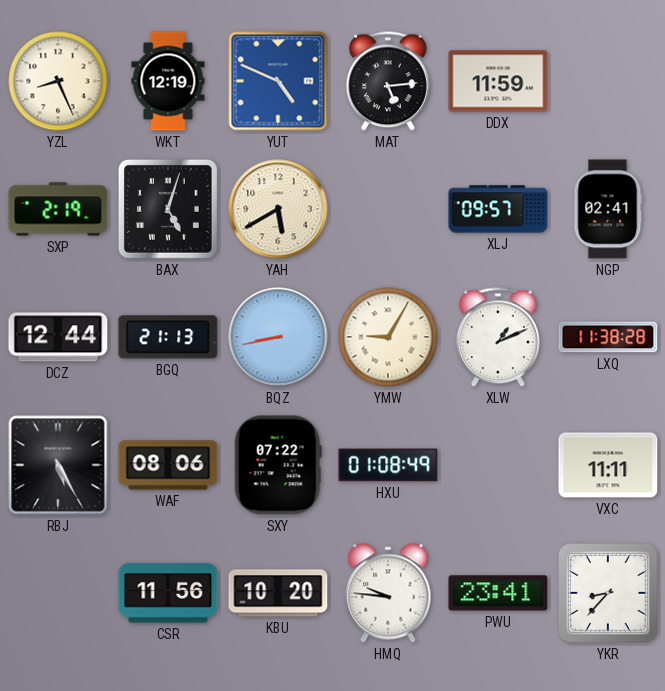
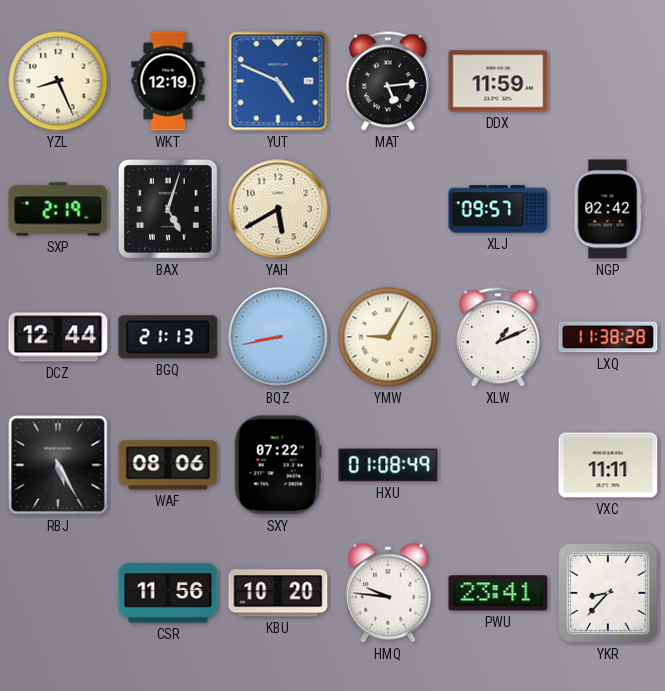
NGP: 02:41 -> 02:42
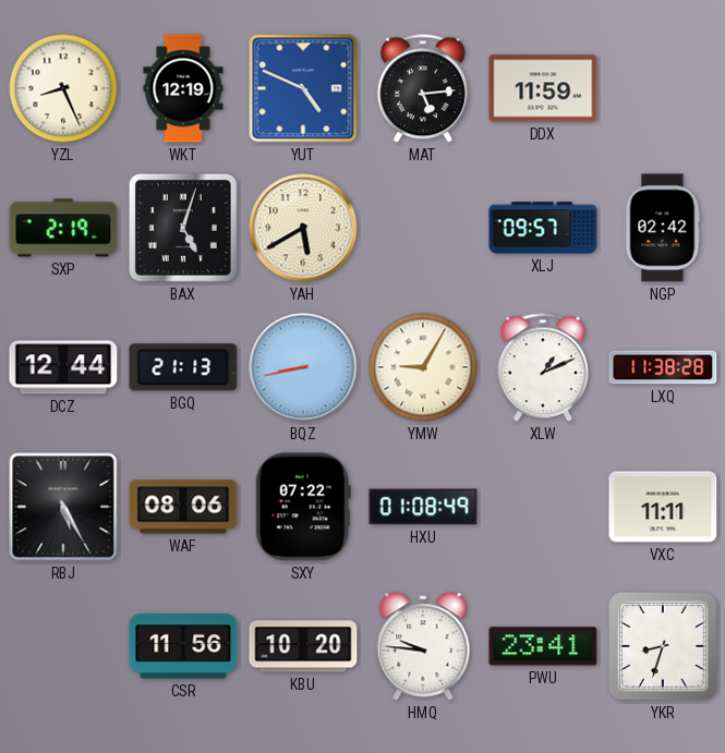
YKR: 8:37 -> 8:33
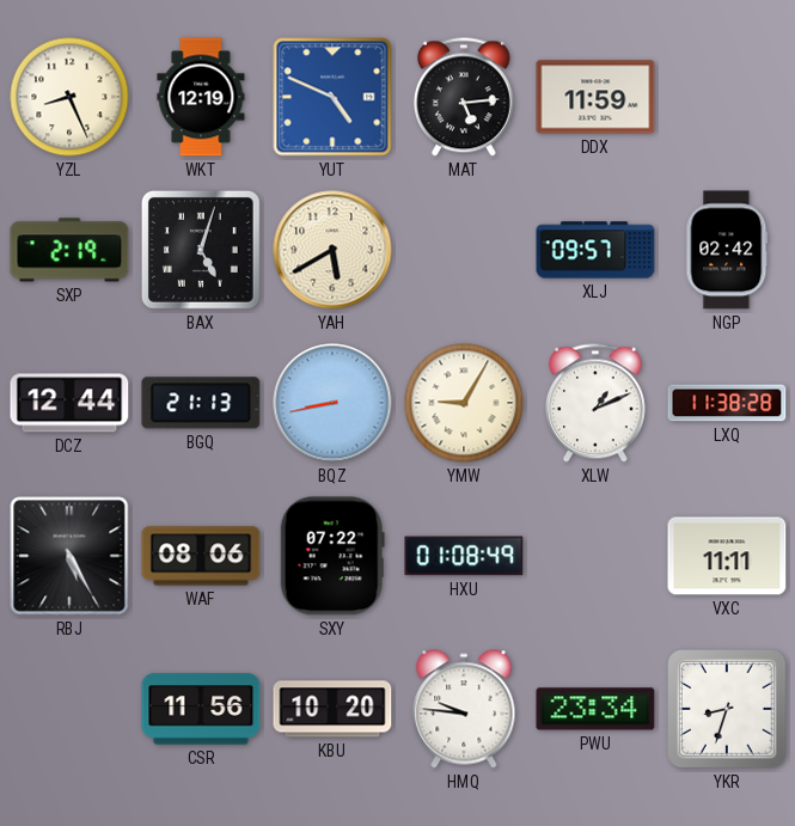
PWU: 23:41 -> 23:34
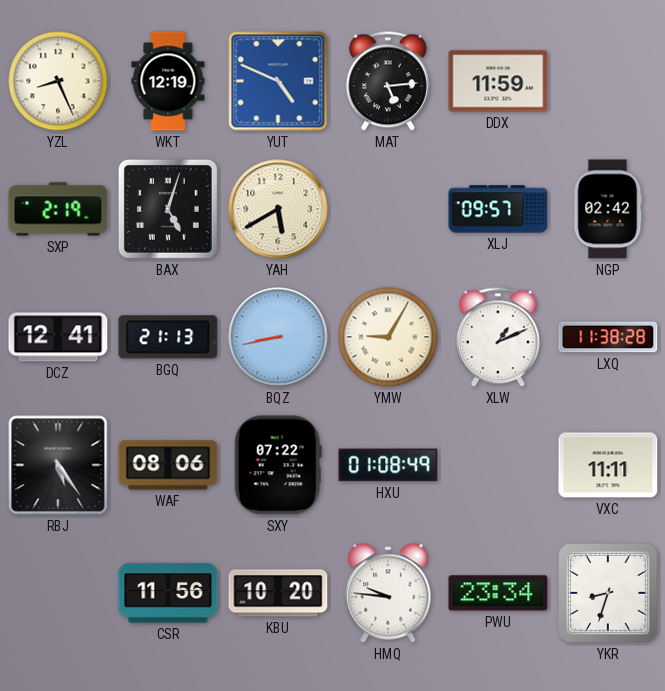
DCZ: 12:44 -> 12:41
RBJ: 5:25 -> 5:24
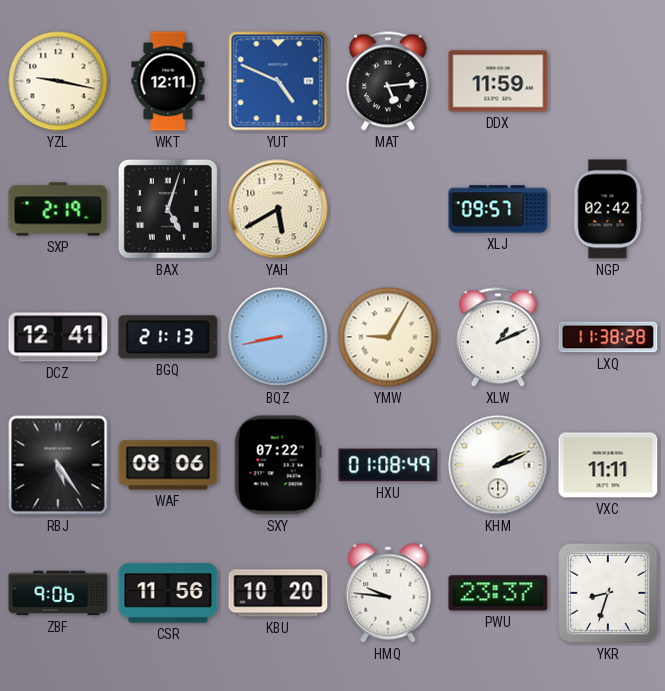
YZL: 8:26 -> 9:17
WKT: 12:19 -> 12:11
KHM: none -> 2:11
ZBF: none -> 9:06
PWU: 23:34 -> 23:37
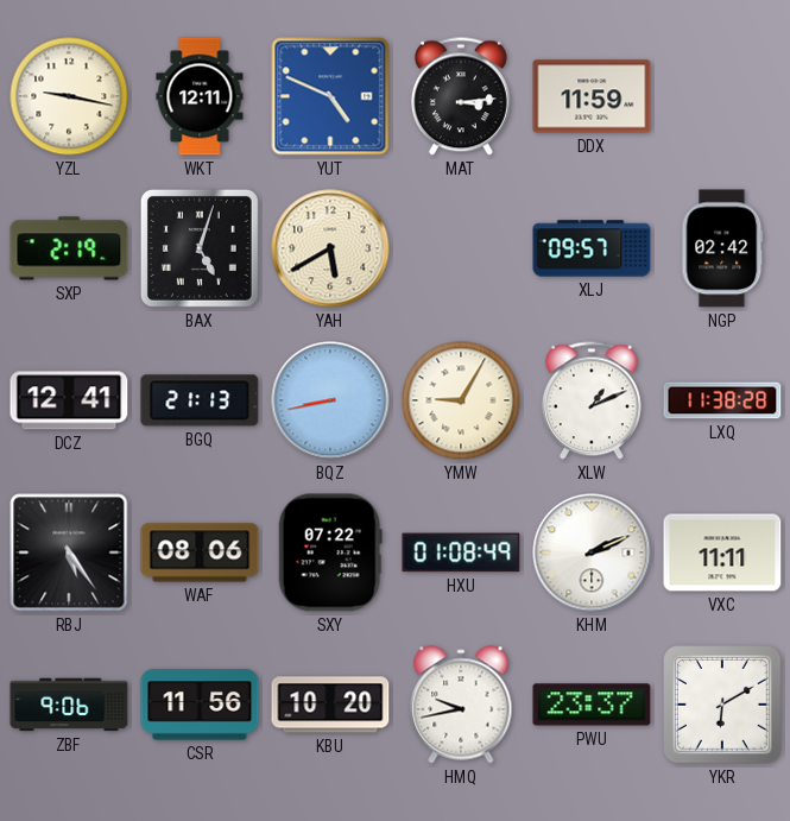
MAT: 5:14 -> 3:14
HMQ: 9:46 -> 9:43
YKR: 8:33 -> 6:10
